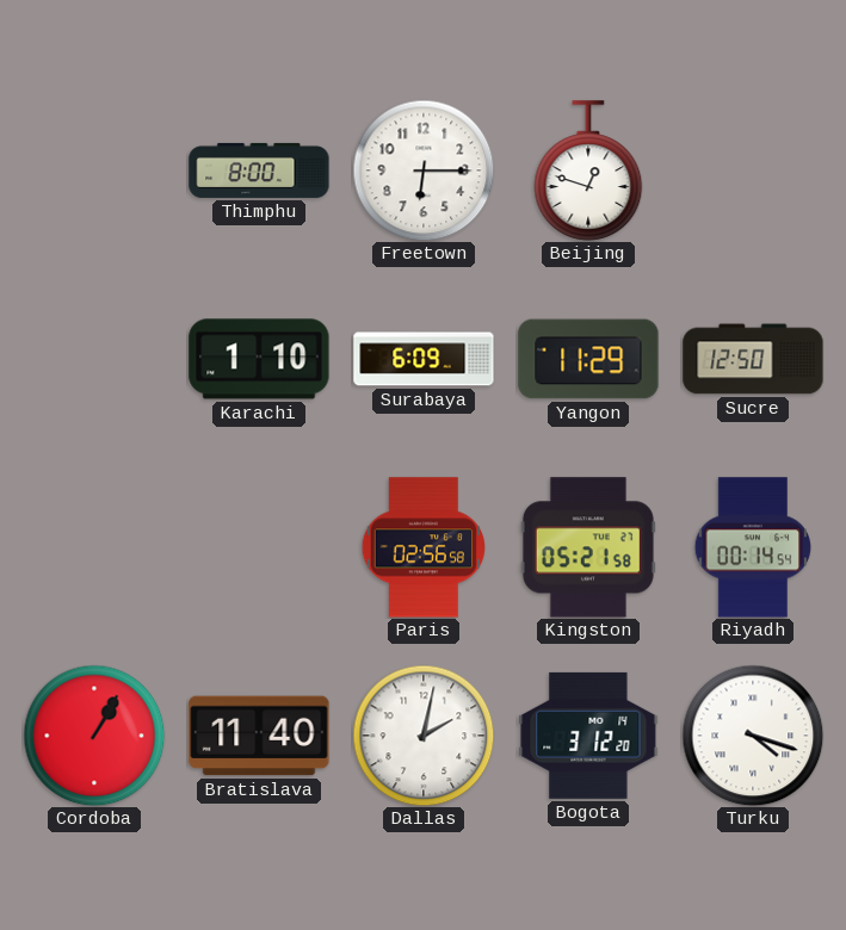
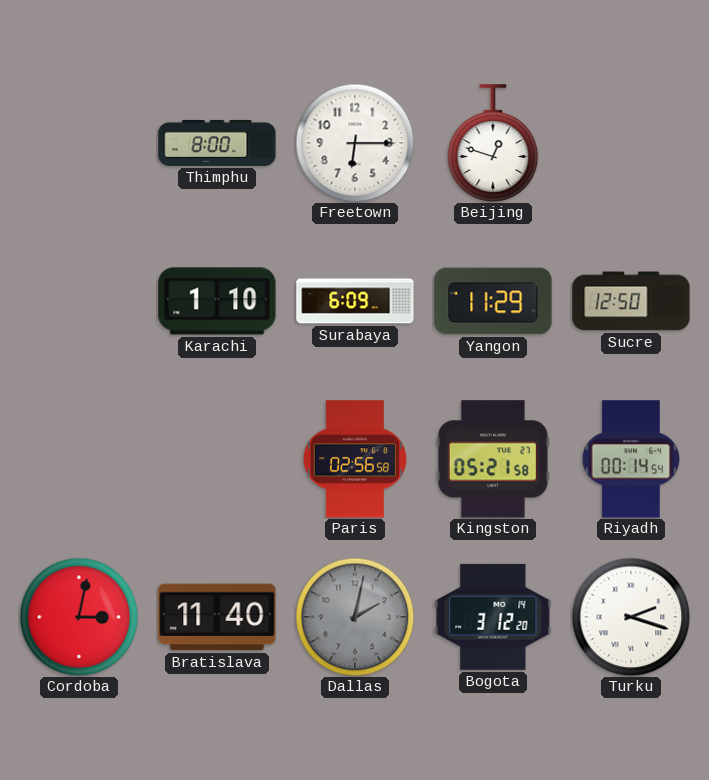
Cordoba: 1:05 -> 3:02
Dallas dial: white -> grey
Turku: 4:18 -> 2:18
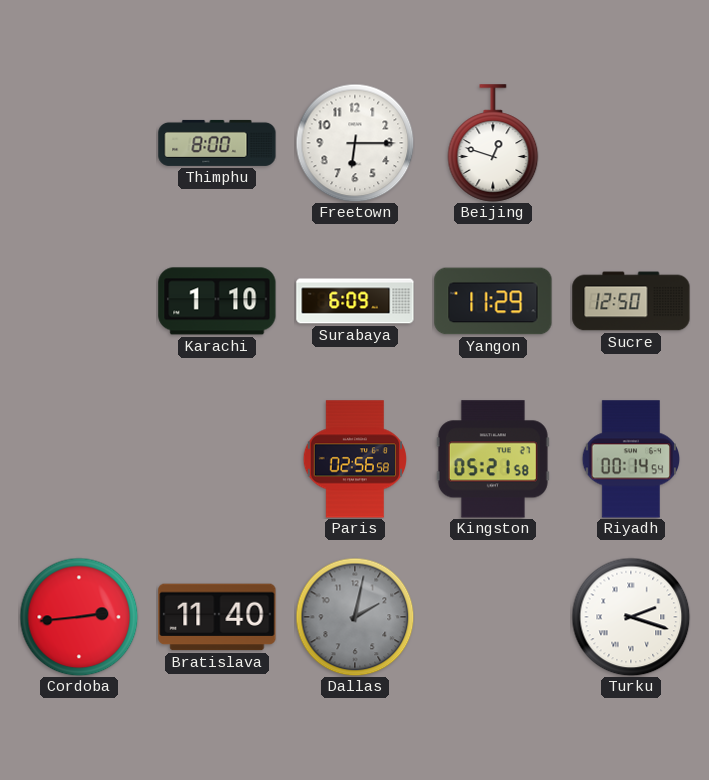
Cordoba: 3:02 -> 2:44
Bogota: 3:12 -> none
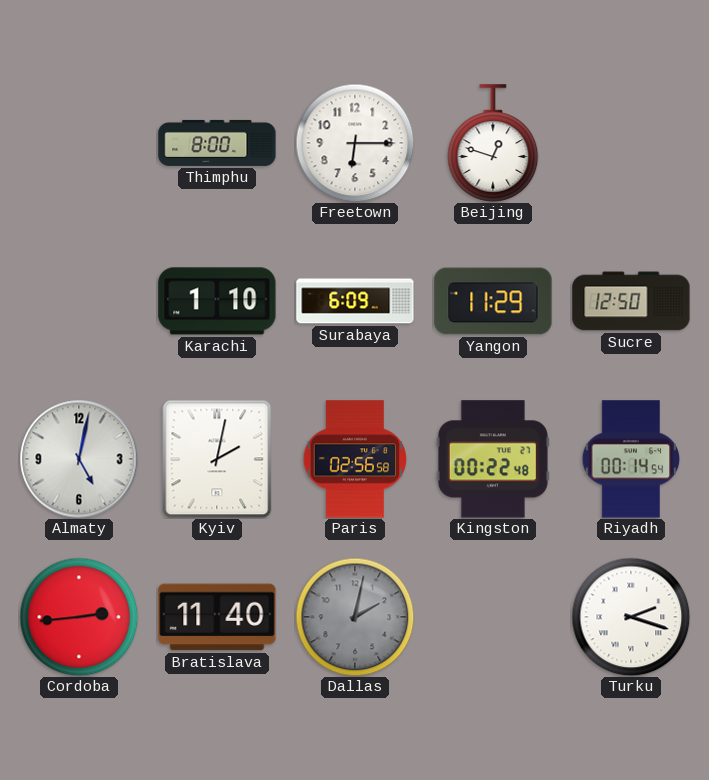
Almaty: none -> 5:02
Kyiv: none -> 2:02
Kingston: 05:21 -> 00:22
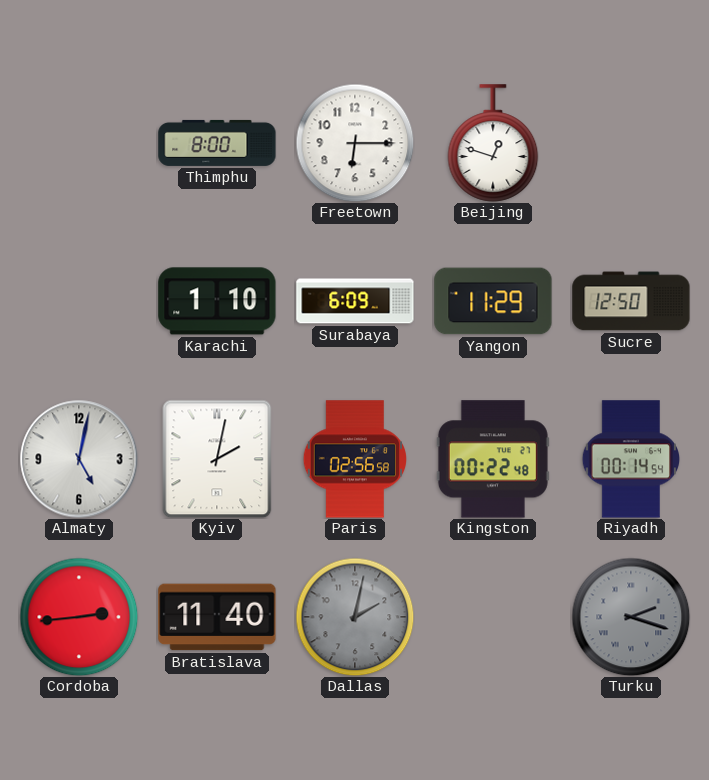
Turku dial: white -> grey
